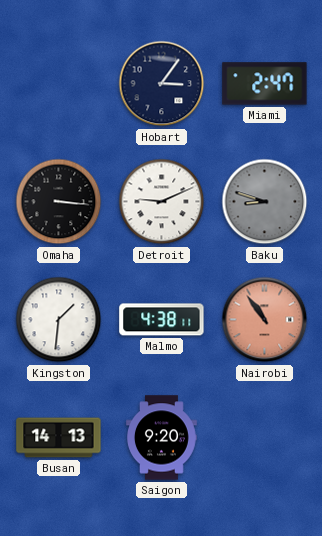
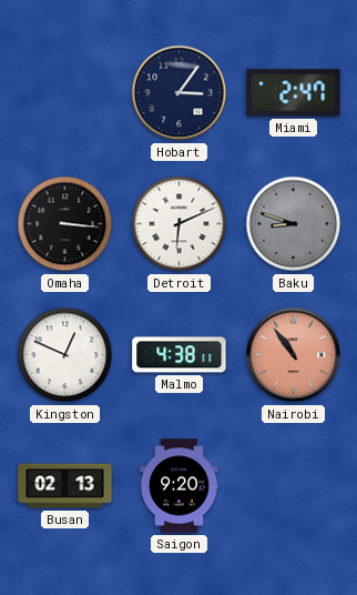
Detroit: 9:11 -> 6:11
Kingston: 1:31 -> 12:49
Busan: 14:13 -> 02:13
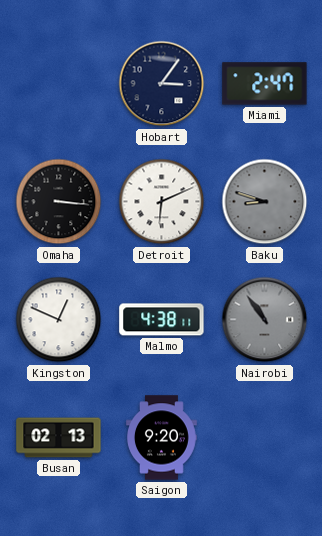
Nairobi dial: salmon -> grey
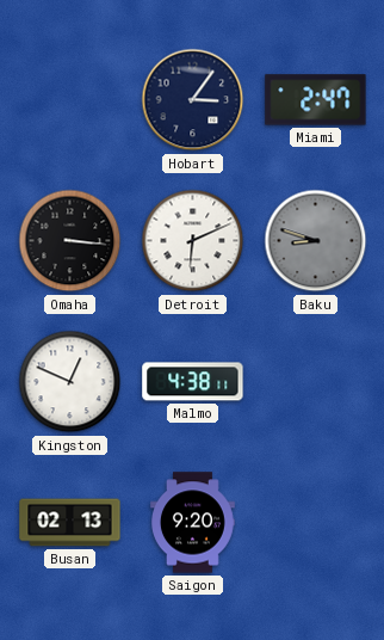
Nairobi: 10:54 -> none
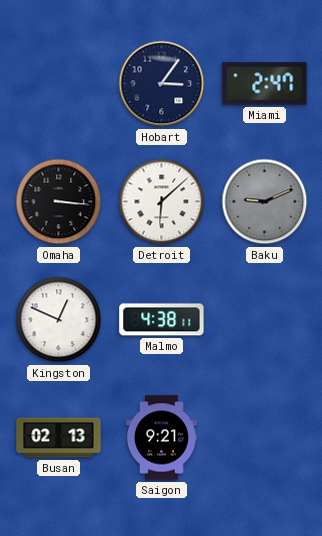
Detroit: 6:11 -> 6:08
Baku: 8:48 -> 9:11
Saigon: 9:20 -> 9:21
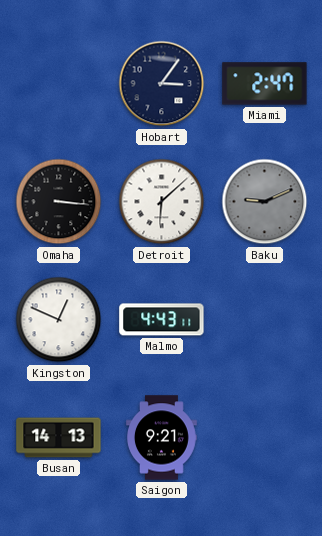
Malmo: 4:38 -> 4:43
Busan: 02:13 -> 14:13
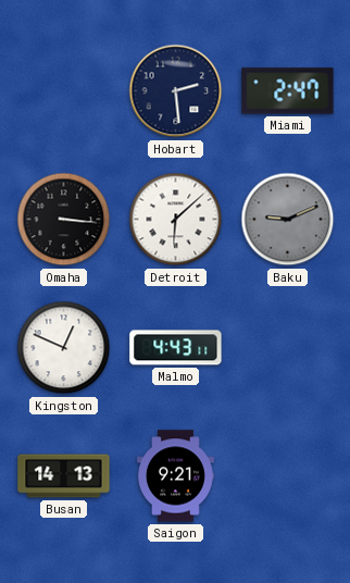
Hobart: 3:06 -> 2:29
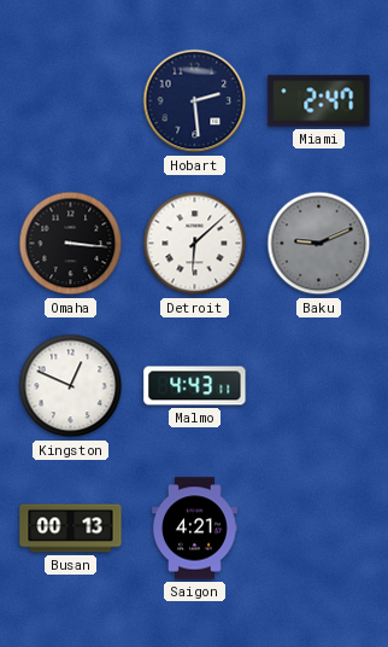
Busan: 14:13 -> 00:13
Saigon: 9:21 -> 4:21
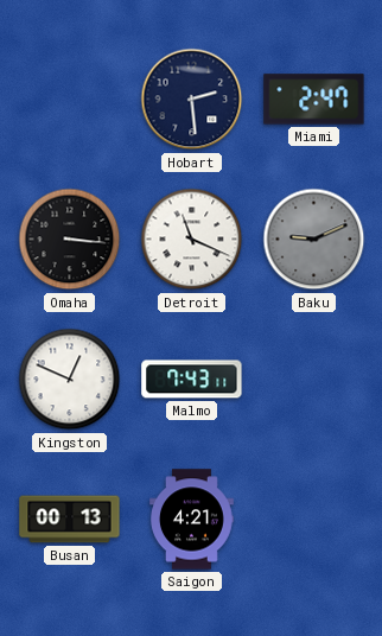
Detroit: 6:08 -> 11:19
Malmo: 4:43 -> 7:43
